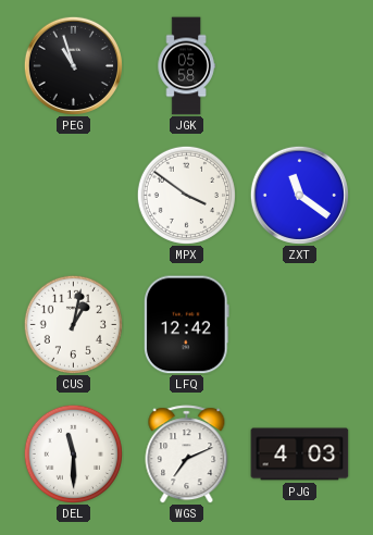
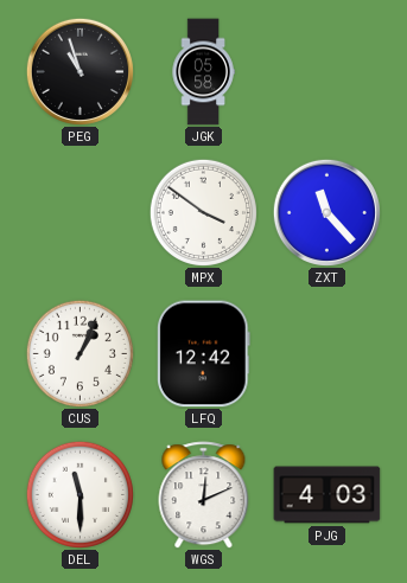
ZXT: 11:21 -> 11:23
CUS: 1:02 -> 1:04
WGS: 7:11 -> 12:11
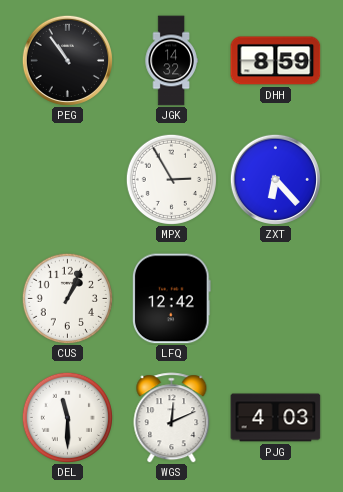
PEG: 10:57 -> 10:54
JGK: 05:58 -> 14:32
DHH: none -> 8:59
MPX: 3:51 -> 2:55
ZXT: 11:23 -> 6:23
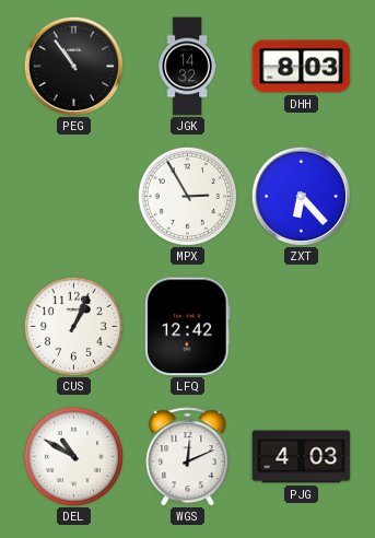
DHH: 8:59 -> 8:03
DEL: 11:30 -> 10:50
